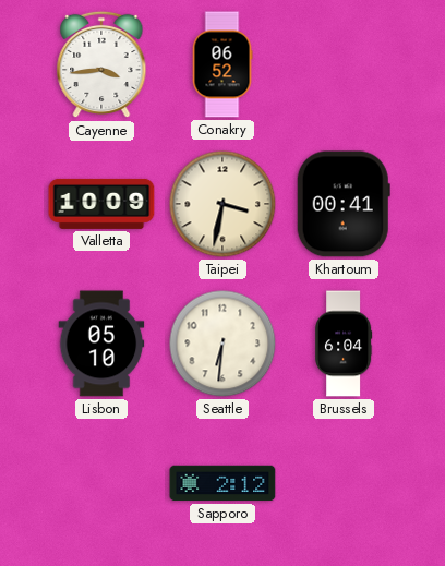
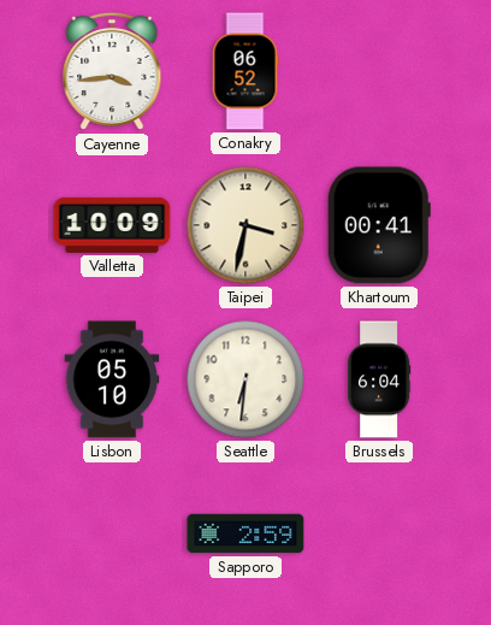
Sapporo: 2:12 -> 2:59
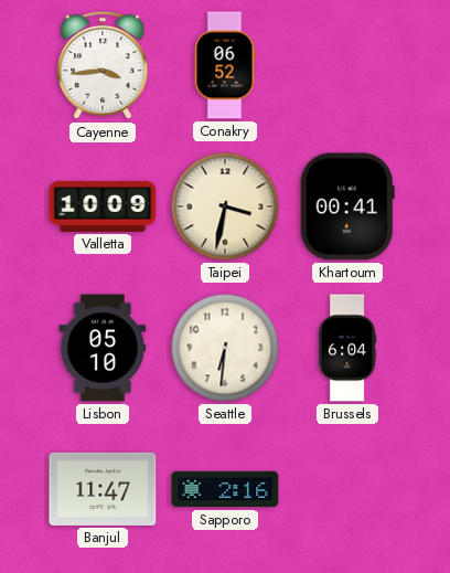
Banjul: none -> 11:47
Sapporo: 2:59 -> 2:16
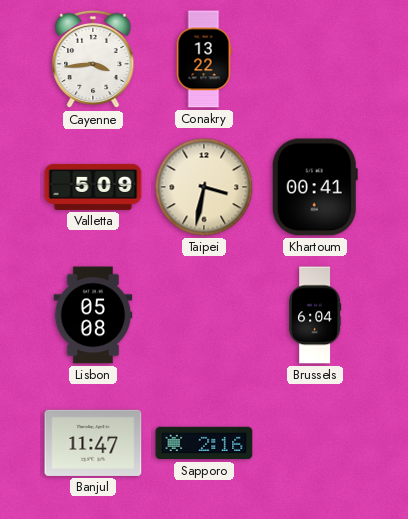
Conakry: 06:52 -> 13:22
Valletta: 10:09 -> 5:09
Lisbon: 05:10 -> 05:08
Seattle: 6:31 -> none
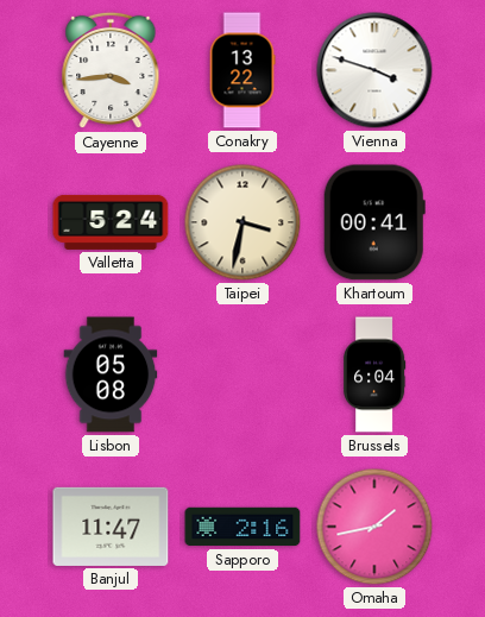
Vienna: none -> 3:48
Valletta: 5:09 -> 5:24
Omaha: none -> 1:43
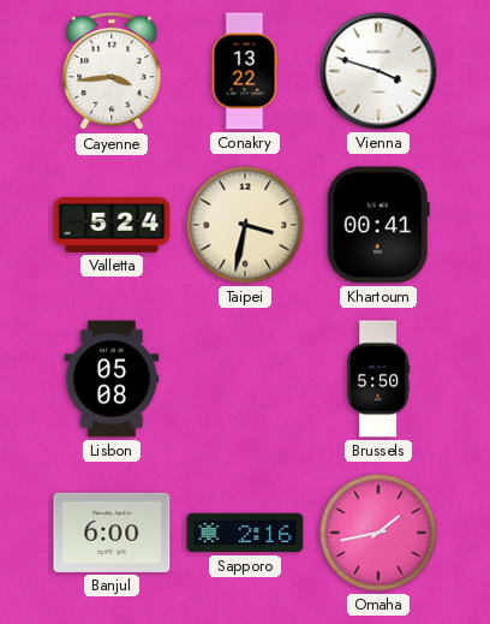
Brussels: 6:04 -> 5:50
Banjul: 11:47 -> 6:00
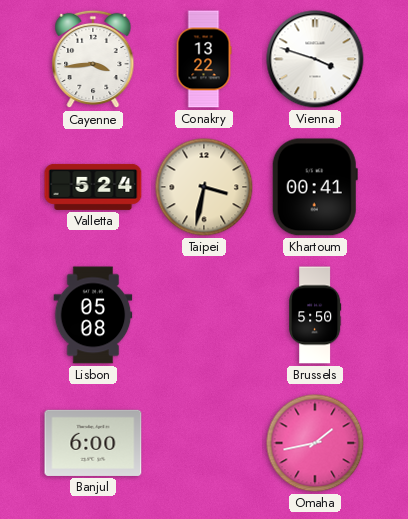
Sapporo: 2:16 -> none
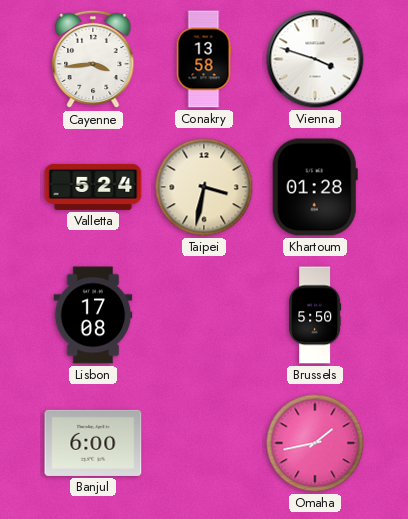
Conakry: 13:22 -> 13:58
Khartoum: 00:41 -> 01:28
Lisbon: 05:08 -> 17:08
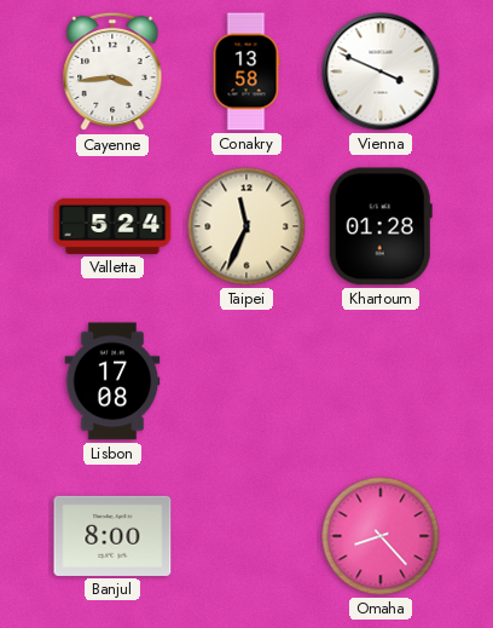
Vienna: 3:48 -> 3:49
Taipei: 3:32 -> 11:34
Brussels: 5:50 -> none
Banjul: 6:00 -> 8:00
Omaha: 1:43 -> 8:23
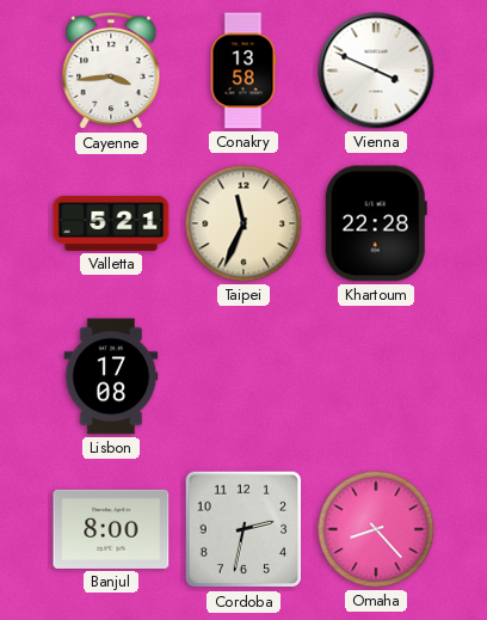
Valletta: 5:24 -> 5:21
Khartoum: 01:28 -> 22:28
Cordoba: none -> 2:32
